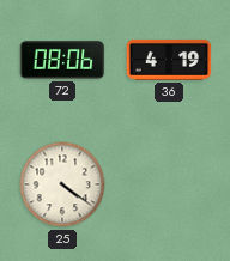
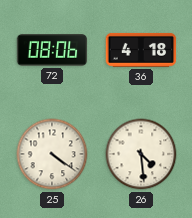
36: 4:19 -> 4:18
26: none -> 4:29
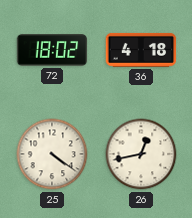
72: 08:06 -> 18:02
26: 4:29 -> 12:43
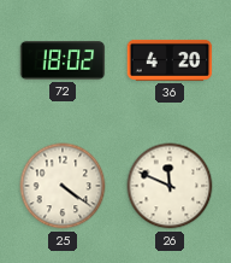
36: 4:18 -> 4:20
26: 12:43 -> 11:49
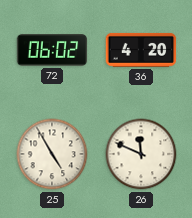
72: 18:02 -> 06:02
25: 4:21 -> 4:55
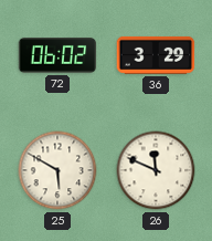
36: 4:20 -> 3:29
25: 4:55 -> 5:50
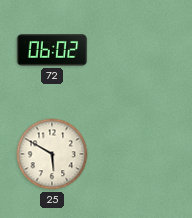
36: 3:29 -> none
26: 11:49 -> none
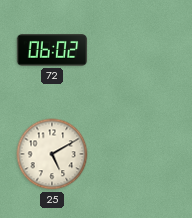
25: 5:50 -> 5:10
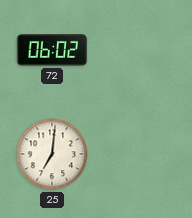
25: 5:10 -> 7:01
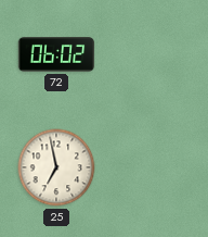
25: 7:01 -> 6:58
